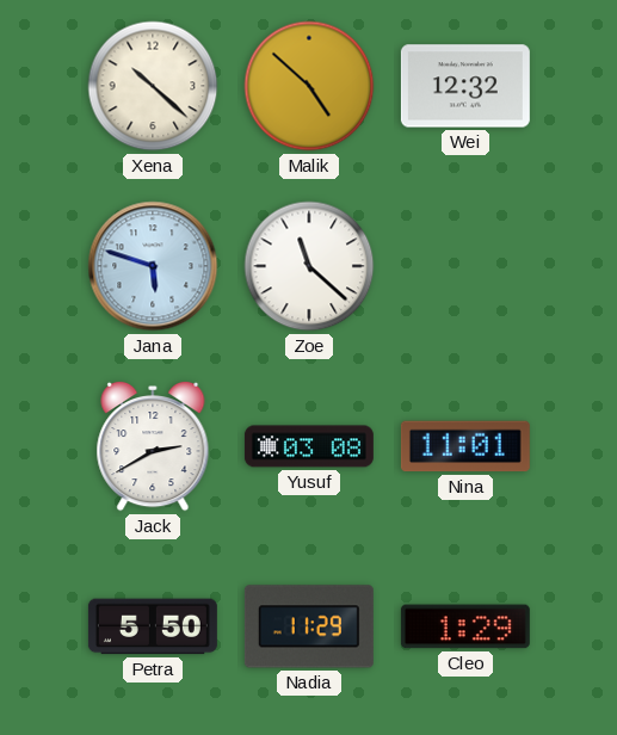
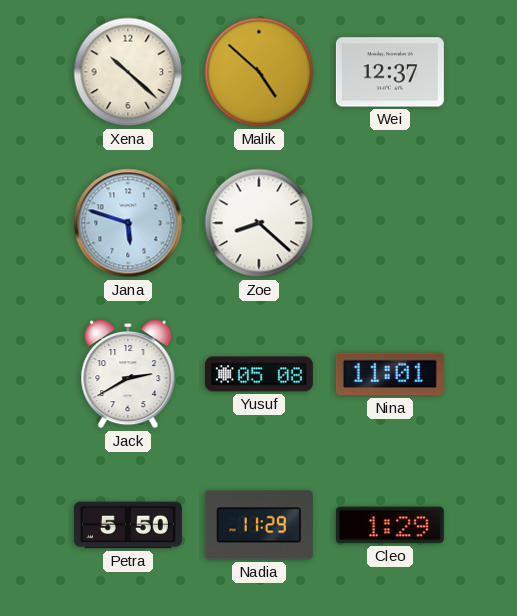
Wei: 12:32 -> 12:37
Zoe: 11:22 -> 8:22
Yusuf: 03:08 -> 05:08
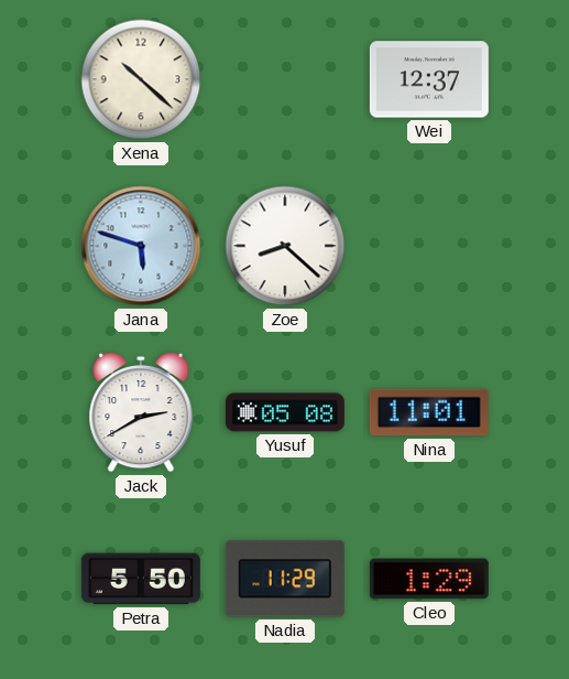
Malik: 4:52 -> none
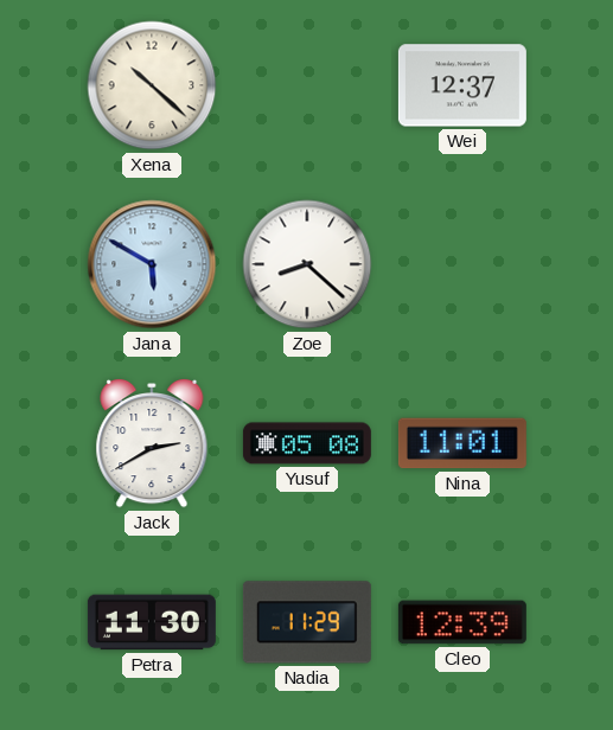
Jana: 5:48 -> 5:50
Petra: 5:50 -> 11:30
Cleo: 1:29 -> 12:39
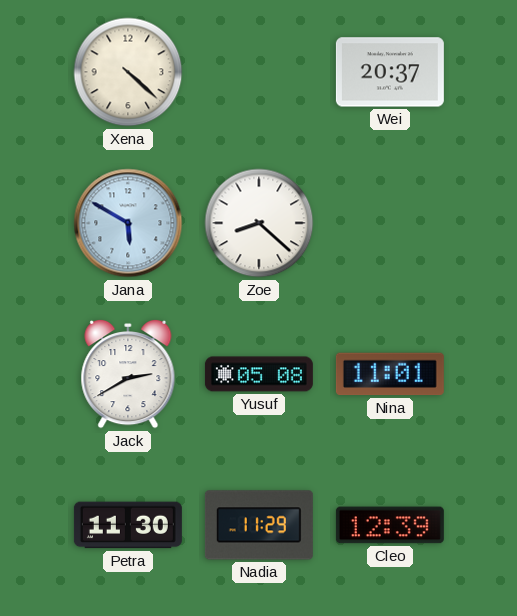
Xena: 10:22 -> 4:22
Wei: 12:37 -> 20:37
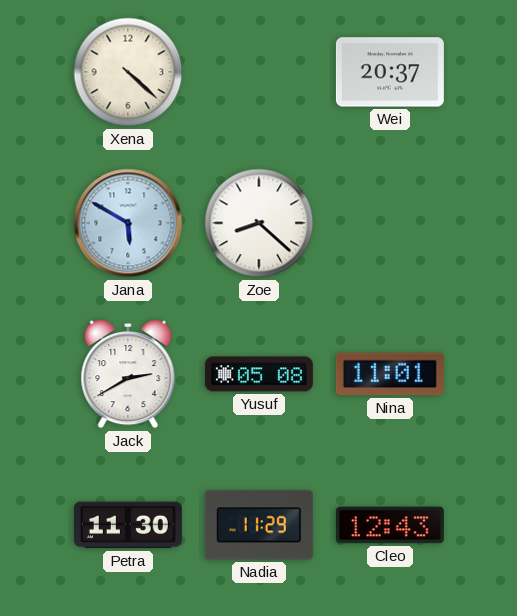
Cleo: 12:39 -> 12:43
